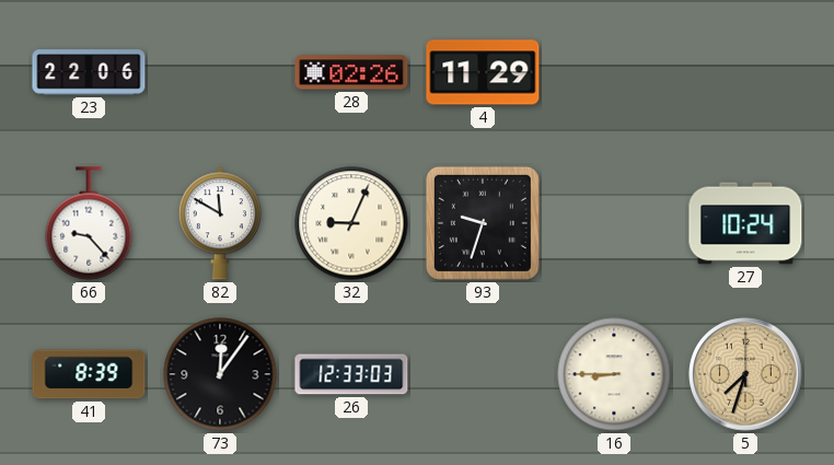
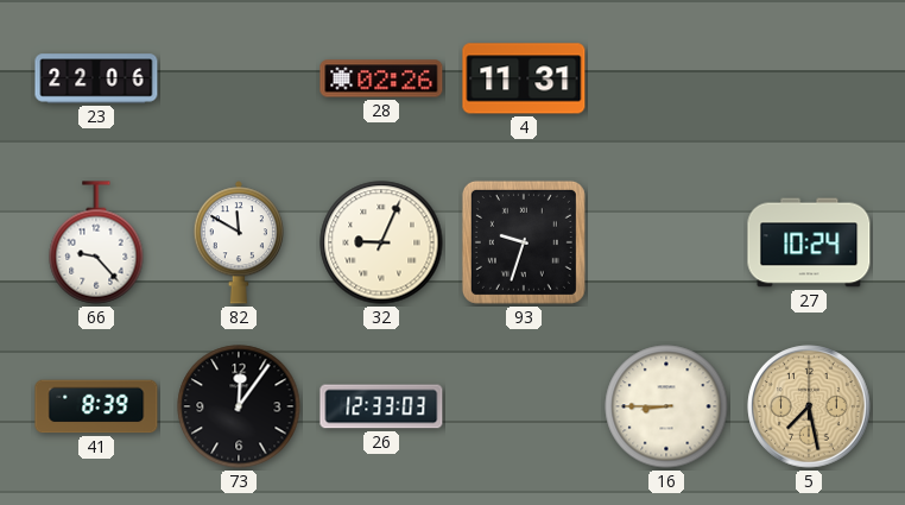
4: 11:29 -> 11:31
5: 7:33 -> 7:28
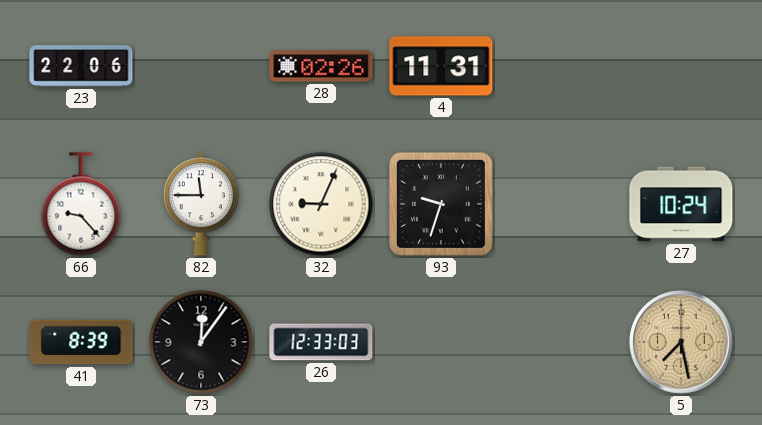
82: 11:50 -> 11:45
16: 8:45 -> none
